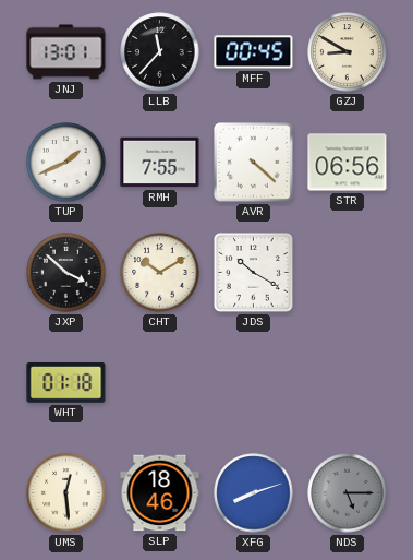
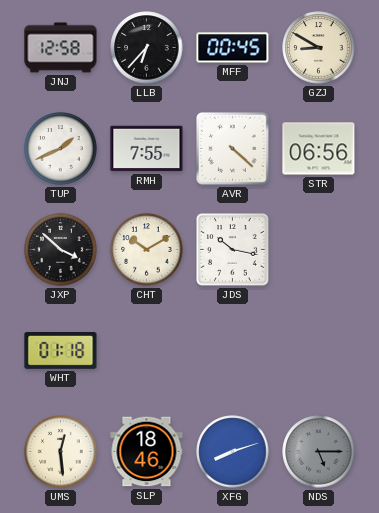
JNJ: 13:01 -> 12:58
LLB: 11:37 -> 6:37
JDS: 10:20 -> 10:17
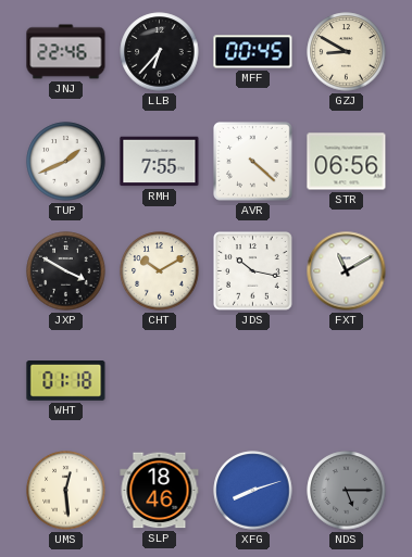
JNJ: 12:58 -> 22:46
JXP: 3:52 -> 3:50
FXT: none -> 11:10
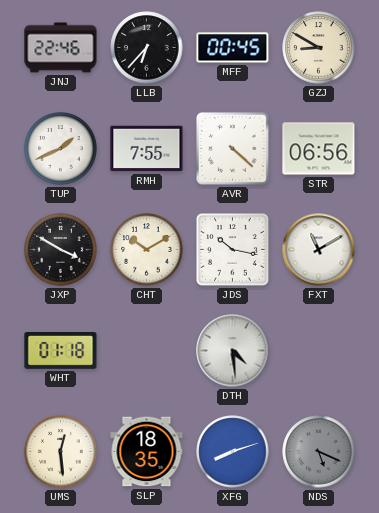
DTH: none -> 4:29
SLP: 18:46 -> 18:35
NDS: 5:15 -> 5:19
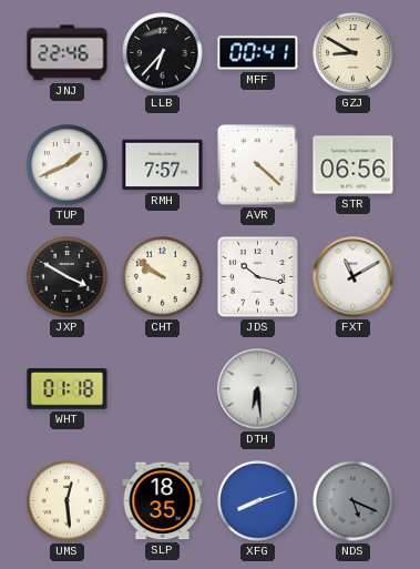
MFF: 00:45 -> 00:41
RMH: 7:55 -> 7:57
CHT: 10:10 -> 9:51
DTH: 4:29 -> 6:29
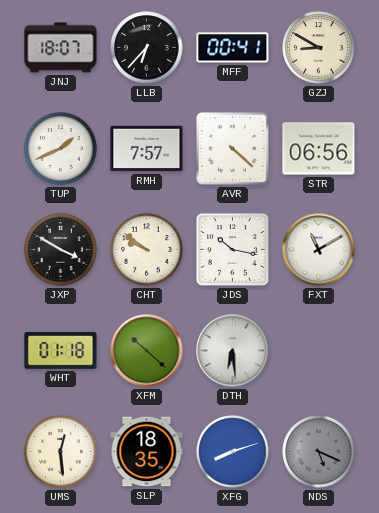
JNJ: 22:46 -> 18:07
XFM: none -> 10:22
